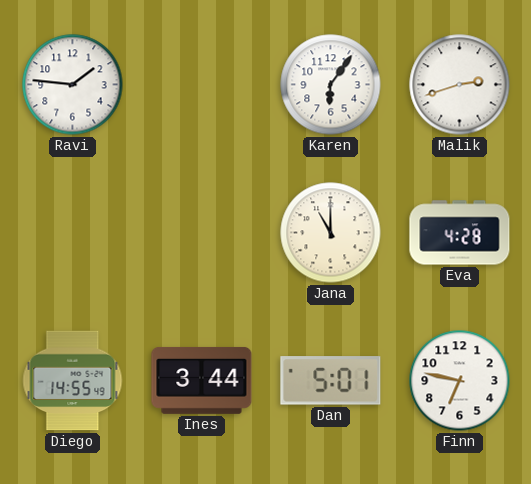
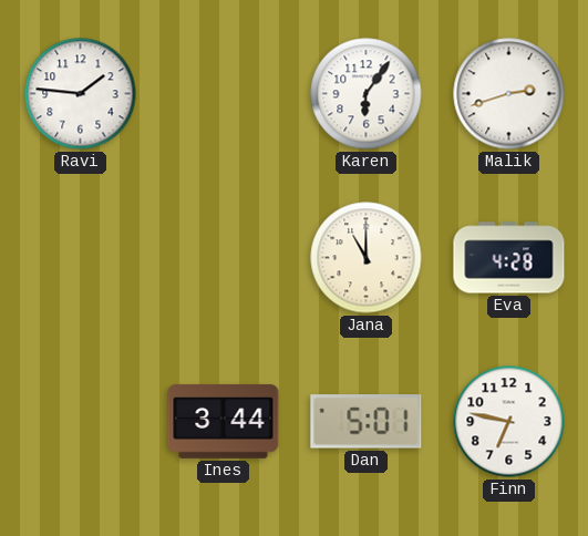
Diego: 14:55 -> none
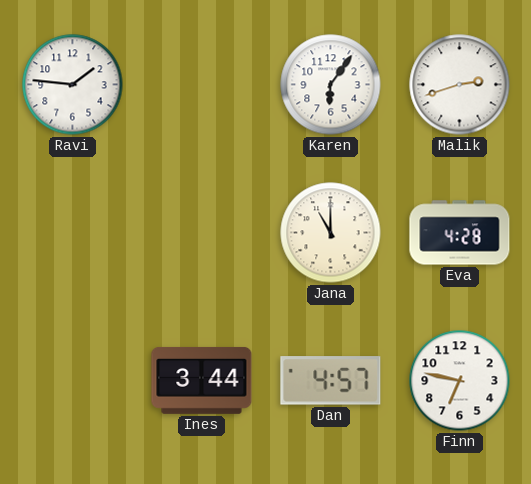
Dan: 5:01 -> 4:57
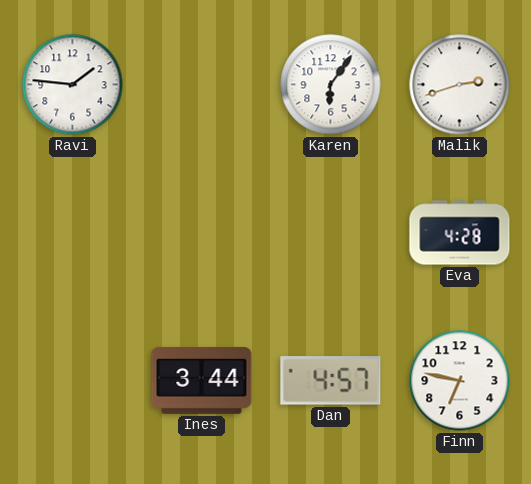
Jana: 11:00 -> none
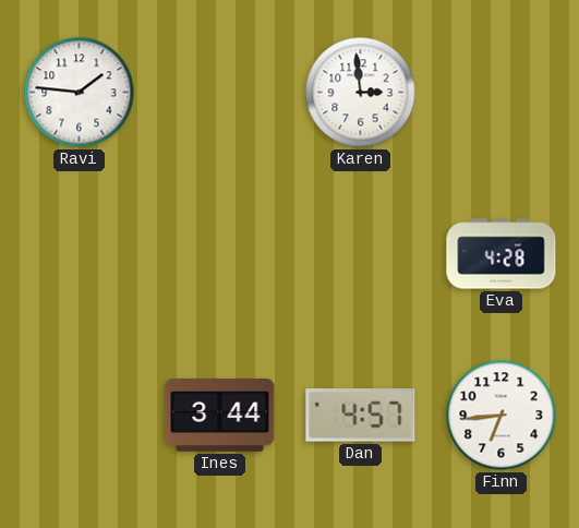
Karen: 6:06 -> 2:59
Malik: 2:42 -> none
Finn: 6:47 -> 6:44
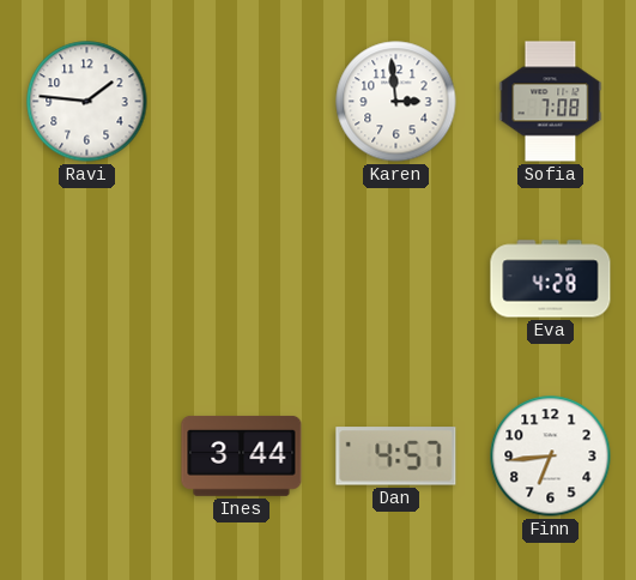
Sofia: none -> 7:08
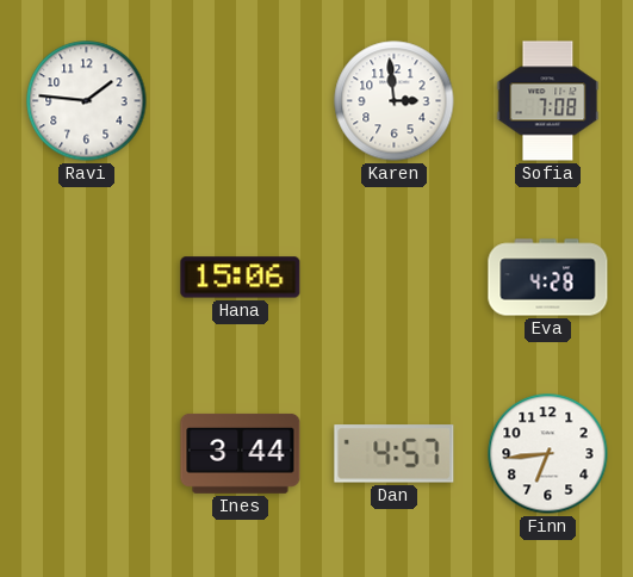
Hana: none -> 15:06
